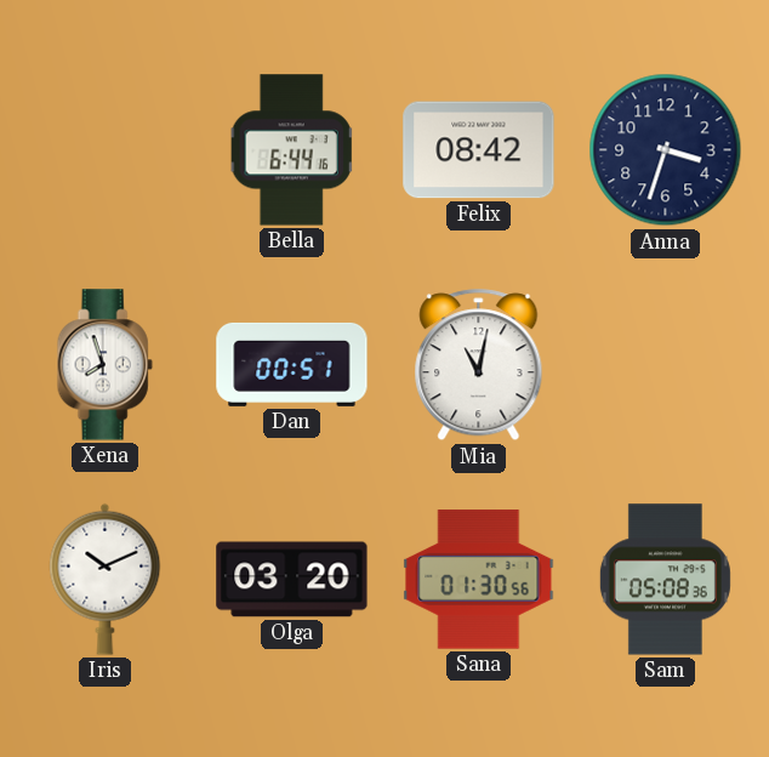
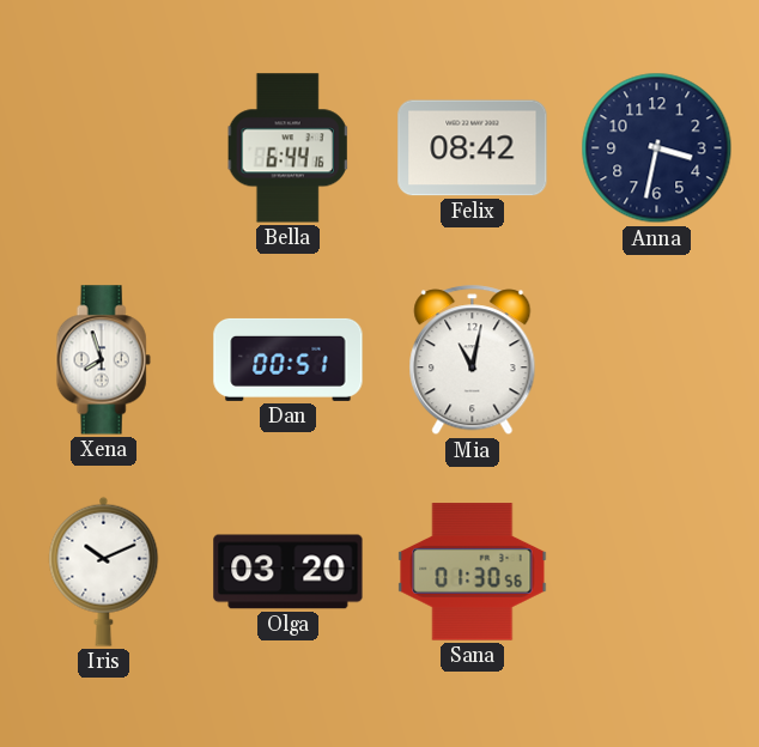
Anna: 3:33 -> 3:32
Sam: 05:08 -> none
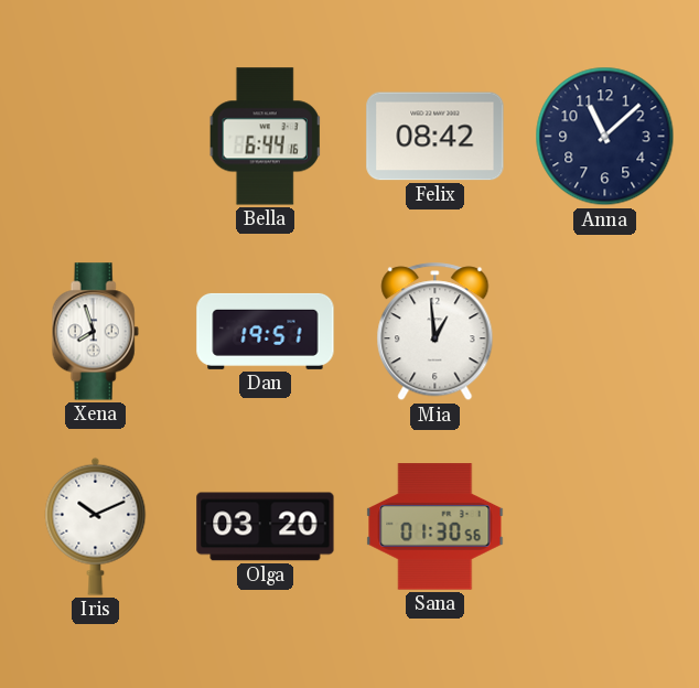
Anna: 3:32 -> 11:08
Dan: 00:51 -> 19:51
Mia: 11:02 -> 12:59
